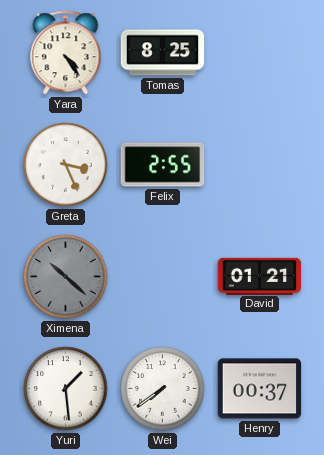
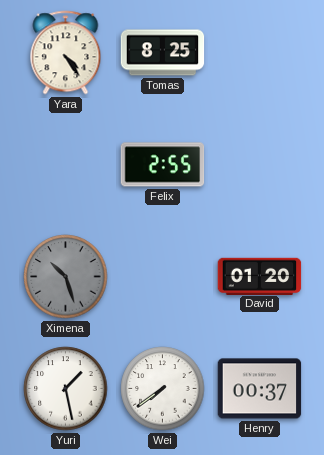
Greta: 3:26 -> none
Ximena: 10:22 -> 10:27
David: 01:21 -> 01:20
Yuri: 1:29 -> 1:28
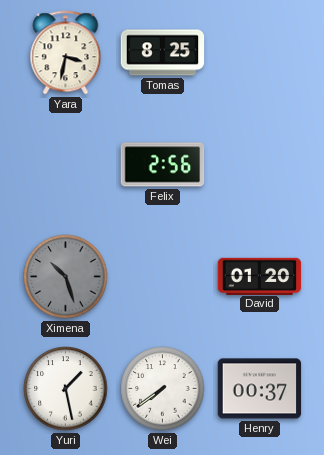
Yara: 4:24 -> 3:32
Felix: 2:55 -> 2:56
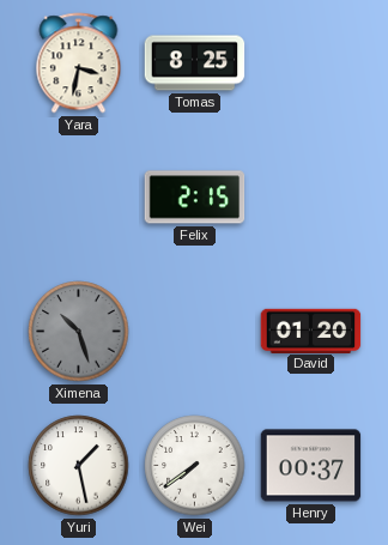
Felix: 2:56 -> 2:15
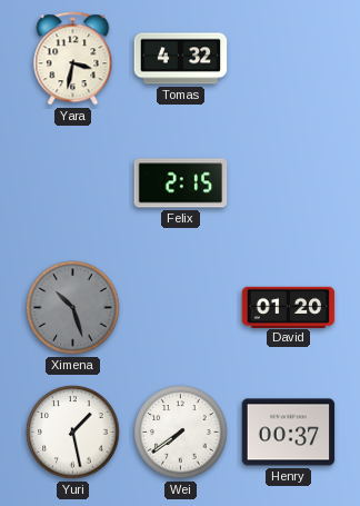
Tomas: 8:25 -> 4:32
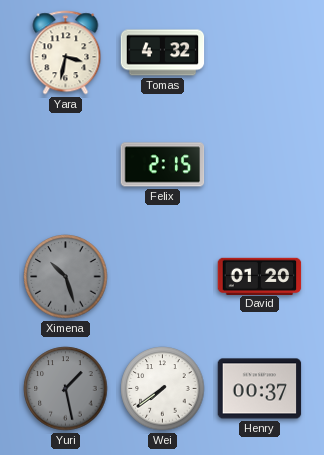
Yuri dial: white -> grey
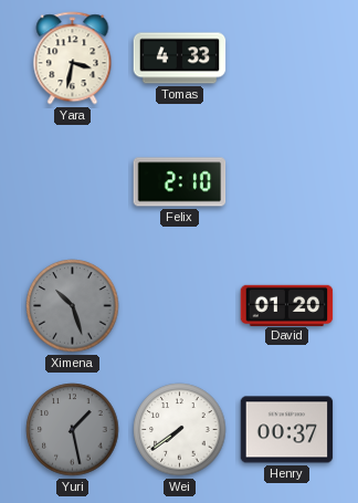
Tomas: 4:32 -> 4:33
Felix: 2:15 -> 2:10
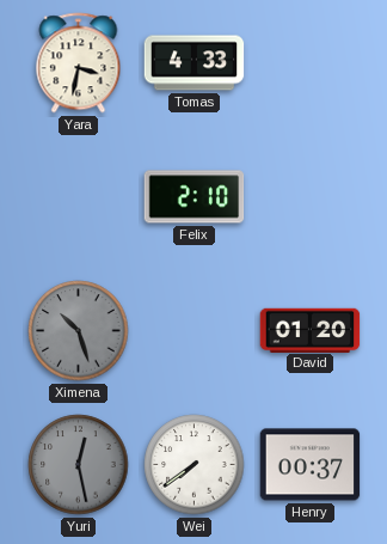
Yuri: 1:28 -> 12:28
